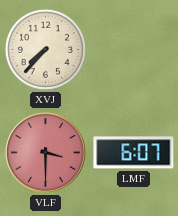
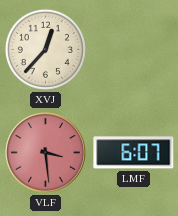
XVJ: 7:37 -> 12:37
VLF: 3:30 -> 3:29
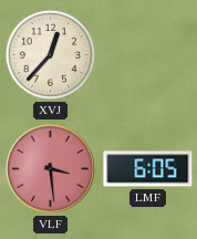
LMF: 6:07 -> 6:05
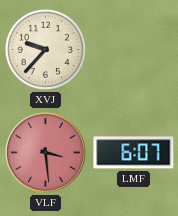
XVJ: 12:37 -> 9:37
LMF: 6:05 -> 6:07
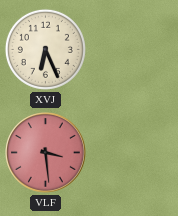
XVJ: 9:37 -> 6:26
LMF: 6:07 -> none
